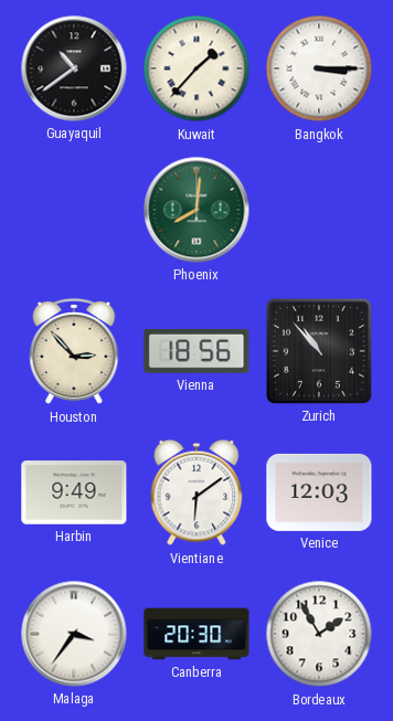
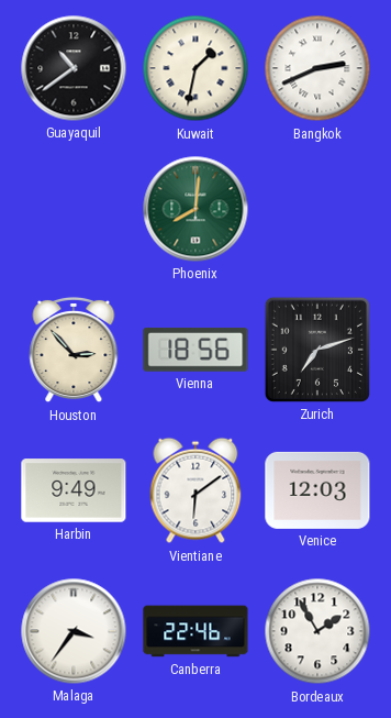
Kuwait: 1:37 -> 1:32
Bangkok: 3:15 -> 2:41
Zurich: 10:53 -> 7:12
Canberra: 20:30 -> 22:46
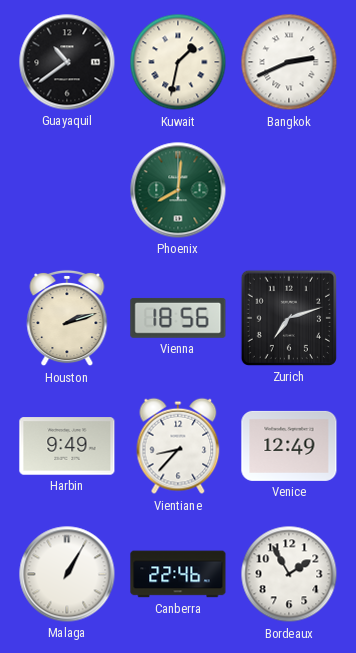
Houston: 2:53 -> 2:12
Vientiane: 6:09 -> 8:37
Venice: 12:03 -> 12:49
Malaga: 3:36 -> 1:05
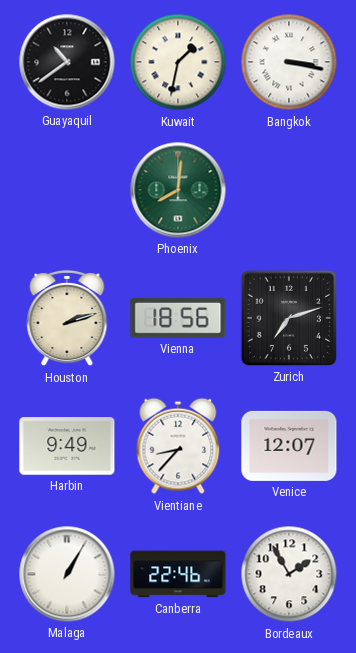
Bangkok: 2:41 -> 3:17
Venice: 12:49 -> 12:07
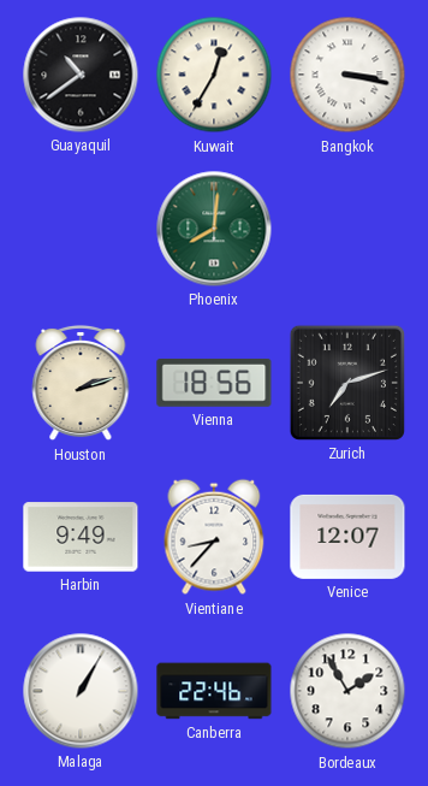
Kuwait: 1:32 -> 12:35
